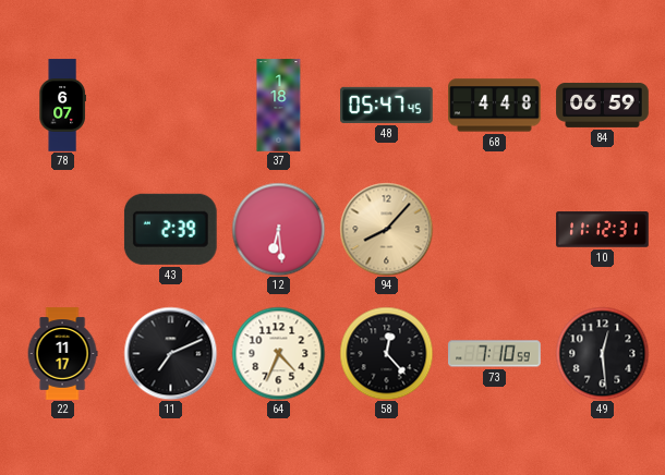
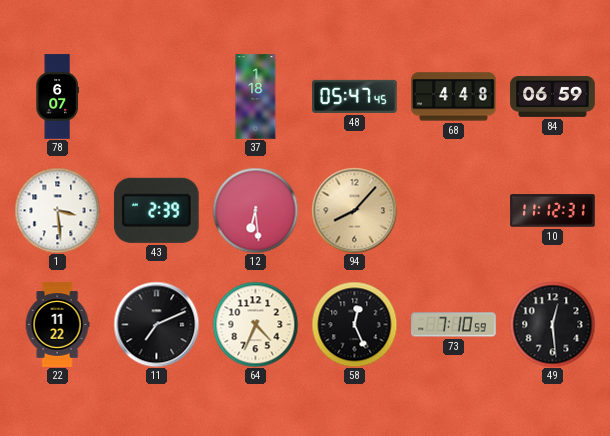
1: none -> 3:29
22: 11:17 -> 11:22
58: 12:23 -> 12:26
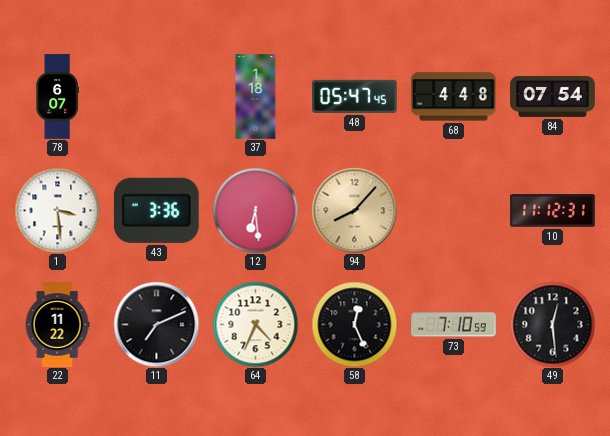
84: 06:59 -> 07:54
43: 2:39 -> 3:36
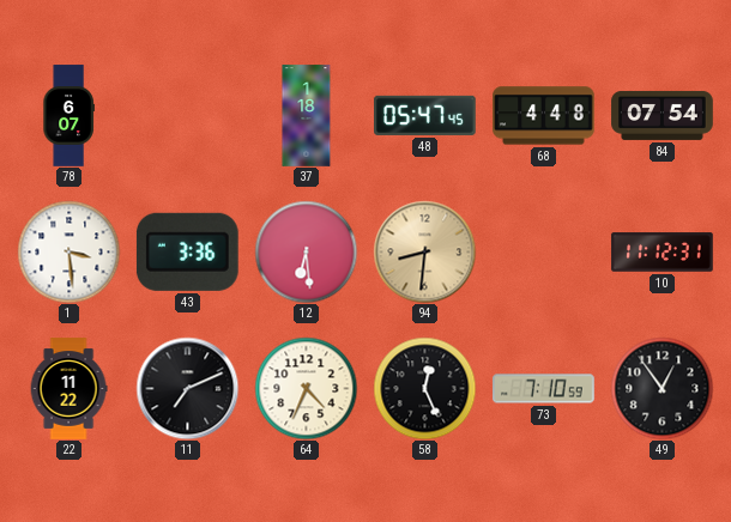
94: 8:07 -> 8:31
49: 12:29 -> 12:54
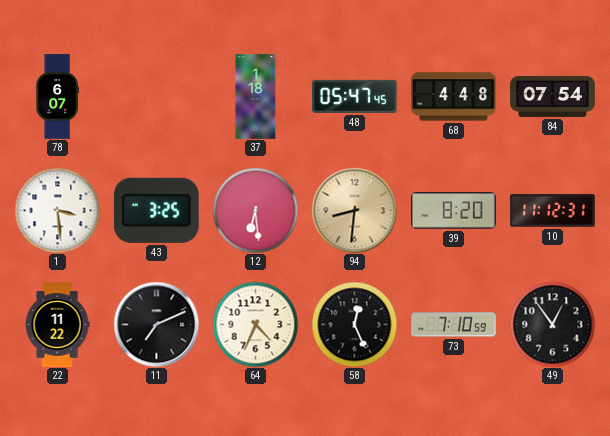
43: 3:36 -> 3:25
39: none -> 8:20
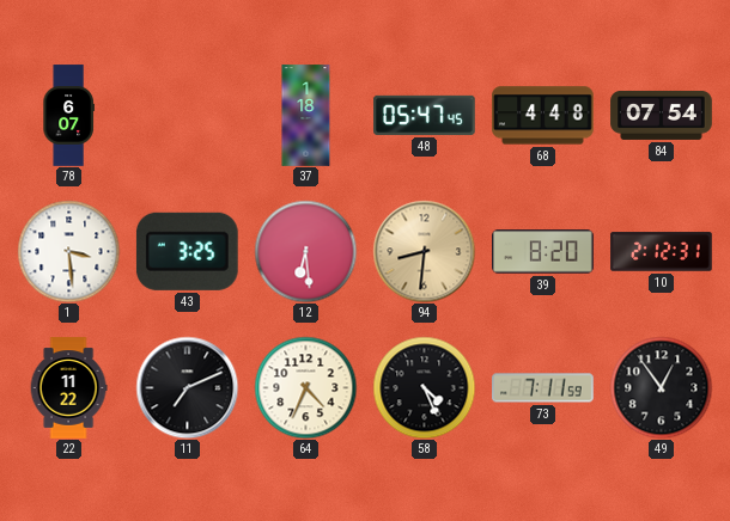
10: 11:12 -> 2:12
58: 12:26 -> 4:26
73: 7:10 -> 7:11
